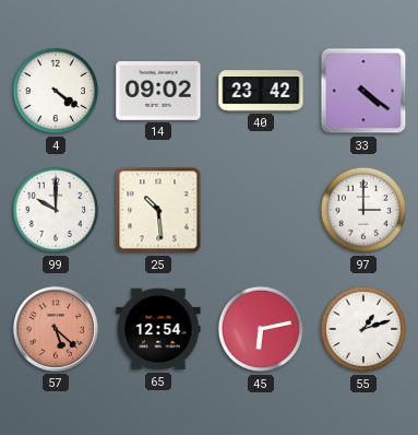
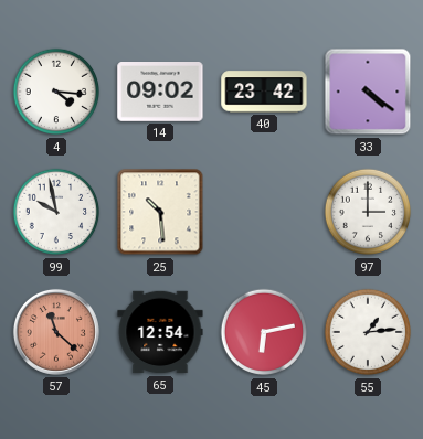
4: 4:21 -> 4:16
99: 10:00 -> 9:58
57: 5:22 -> 11:22
55: 1:12 -> 1:14
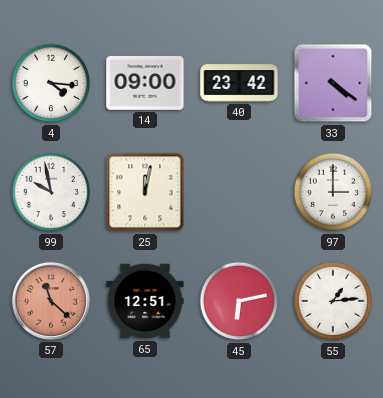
14: 09:02 -> 09:00
25: 10:29 -> 12:02
65: 12:54 -> 12:51
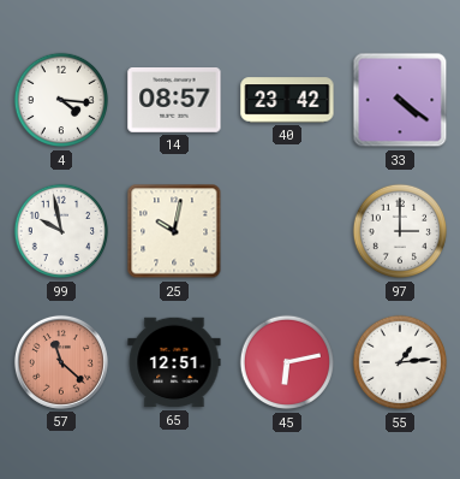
14: 09:00 -> 08:57
25: 12:02 -> 10:02
